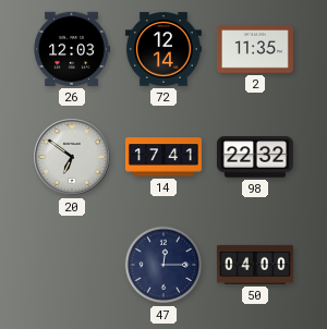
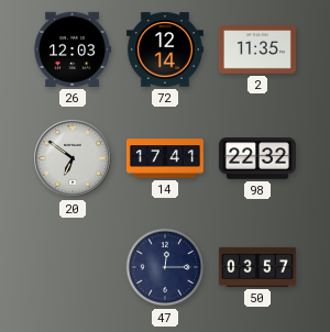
50: 04:00 -> 03:57
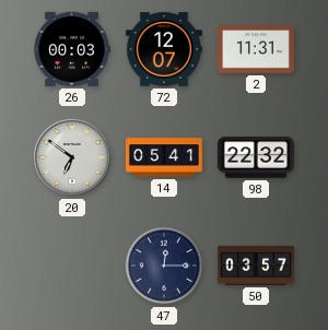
26: 12:03 -> 00:03
72: 12:14 -> 12:07
2: 11:35 -> 11:31
14: 17:41 -> 05:41
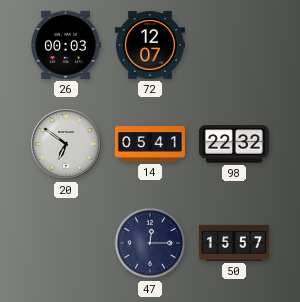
2: 11:31 -> none
50: 03:57 -> 15:57
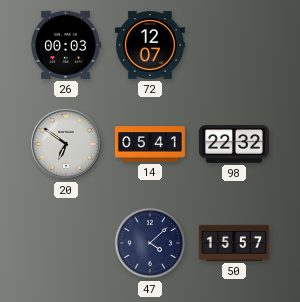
47: 12:15 -> 4:08
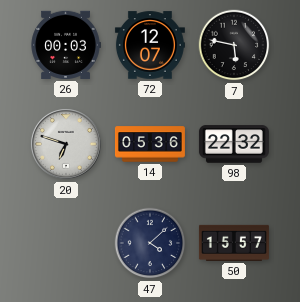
7: none -> 5:47
20: 6:51 -> 6:48
14: 05:41 -> 05:36
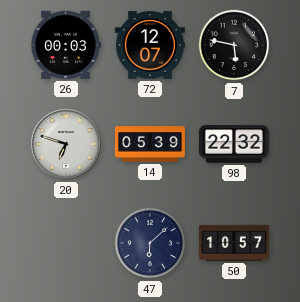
14: 05:36 -> 05:39
47: 4:08 -> 6:08
50: 15:57 -> 10:57
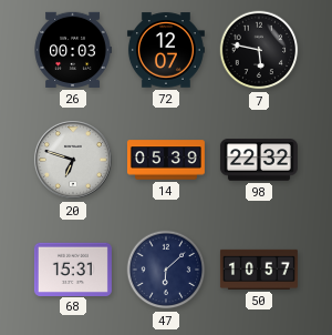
68: none -> 15:31
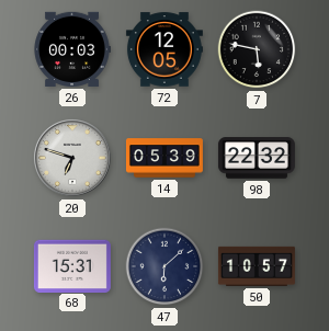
72: 12:07 -> 12:05
